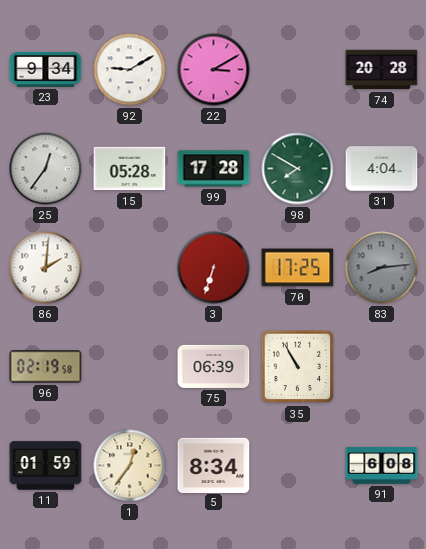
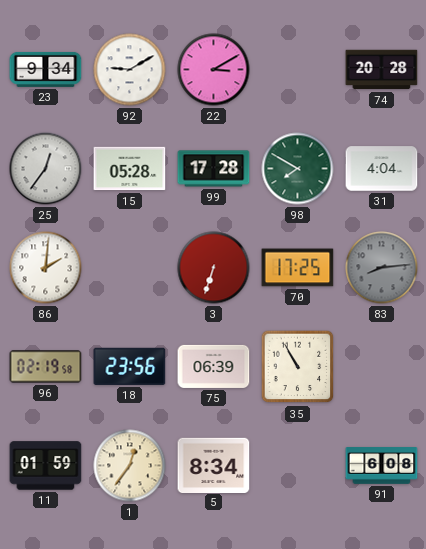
18: none -> 23:56
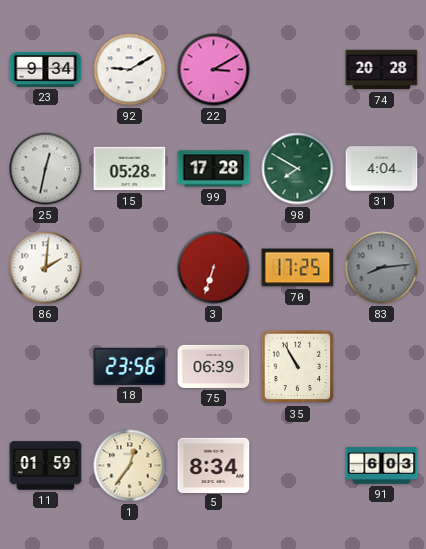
25: 12:36 -> 12:32
96: 02:19 -> none
91: 6:08 -> 6:03
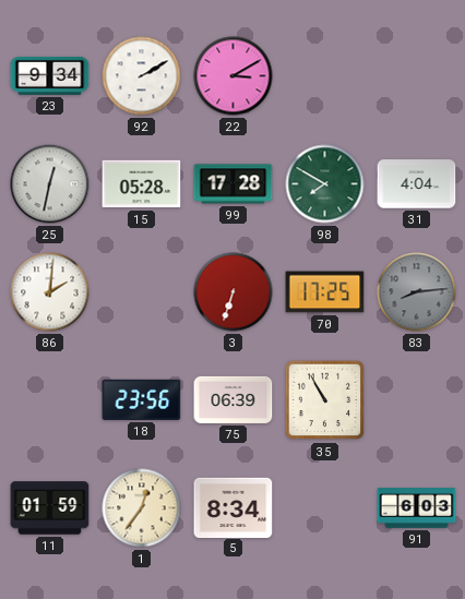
92: 9:10 -> 2:10
74: 20:28 -> none
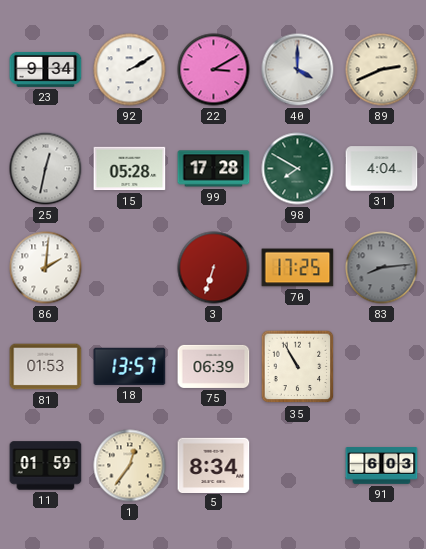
40: none -> 4:00
89: none -> 2:41
81: none -> 01:53
18: 23:56 -> 13:57
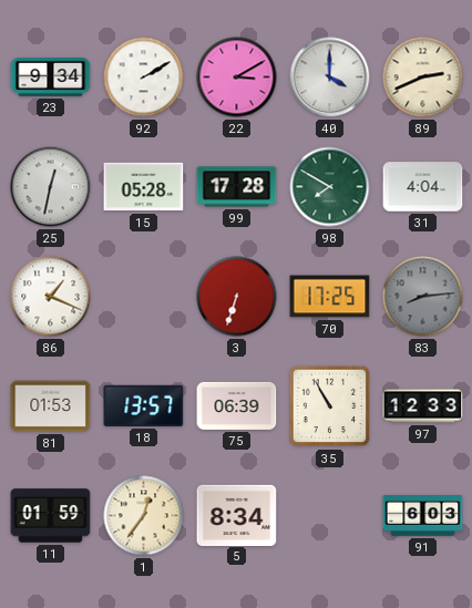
86: 2:01 -> 1:19
97: none -> 12:33
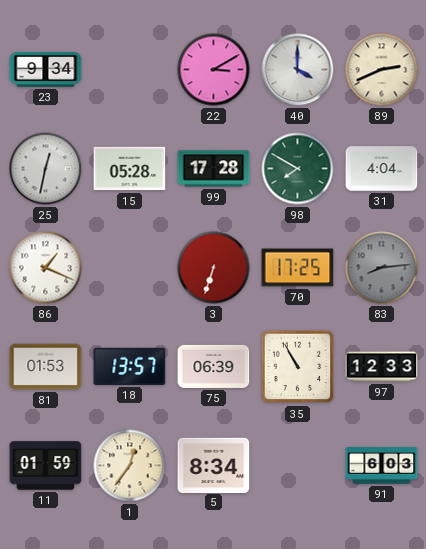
92: 2:10 -> none
